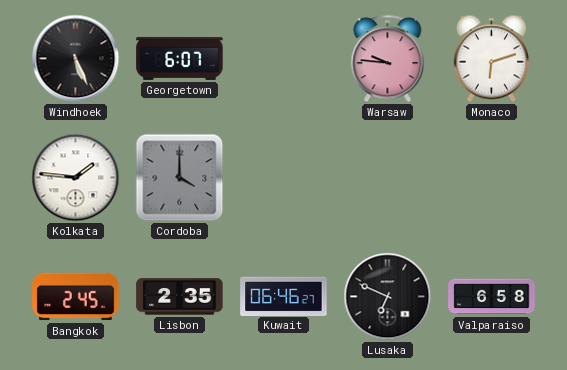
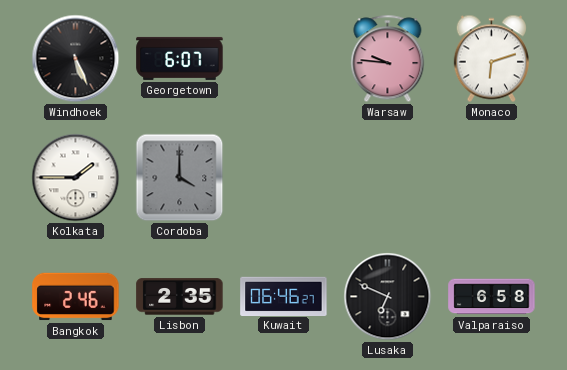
Kolkata: 1:46 -> 1:45
Bangkok: 2:45 -> 2:46
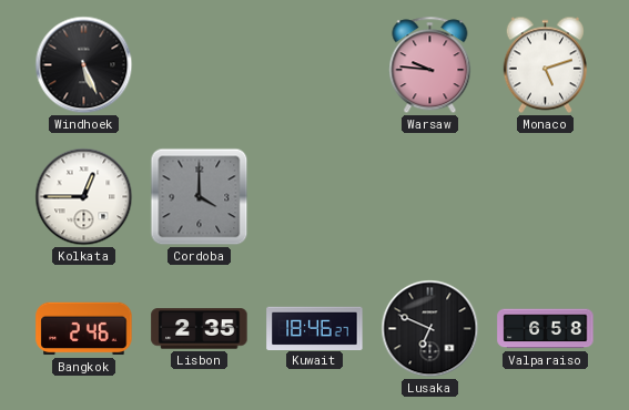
Georgetown: 6:07 -> none
Monaco: 6:12 -> 5:12
Kolkata: 1:45 -> 12:45
Kuwait: 06:46 -> 18:46
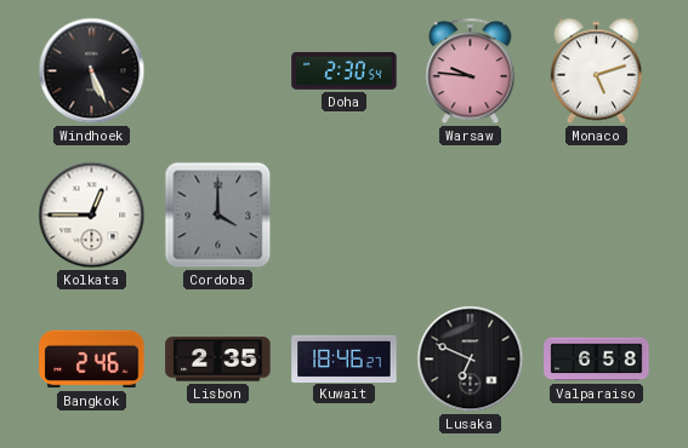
Doha: none -> 2:30
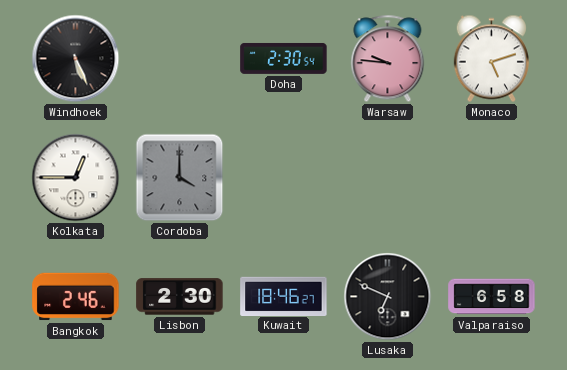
Lisbon: 2:35 -> 2:30
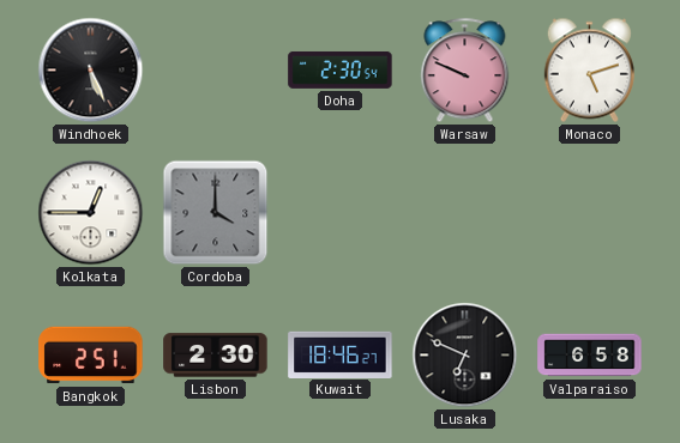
Warsaw: 9:46 -> 9:49
Bangkok: 2:46 -> 2:51
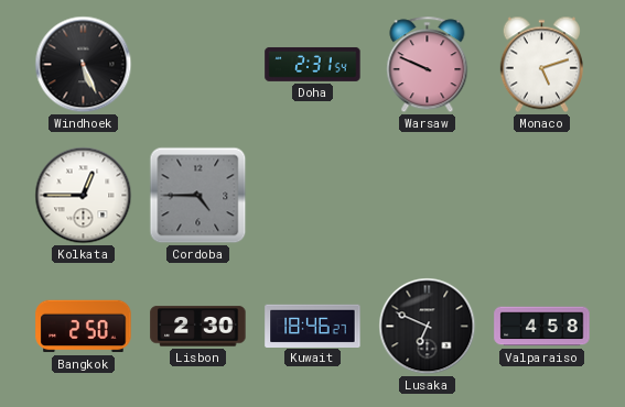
Doha: 2:30 -> 2:31
Cordoba: 4:00 -> 4:45
Bangkok: 2:51 -> 2:50
Valparaiso: 6:58 -> 4:58
